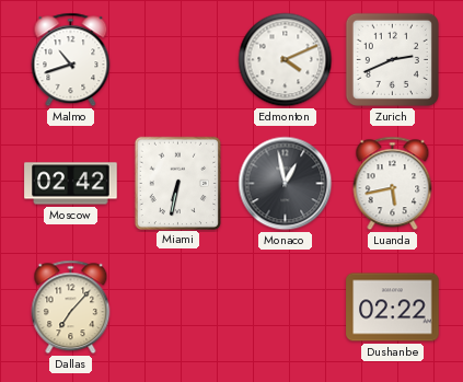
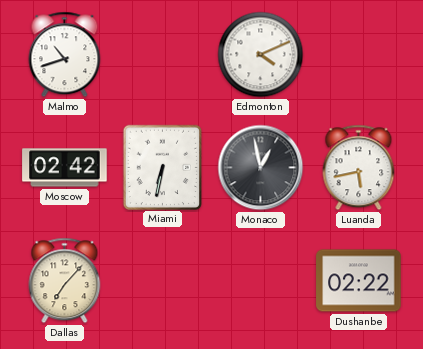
Zurich: 2:41 -> none
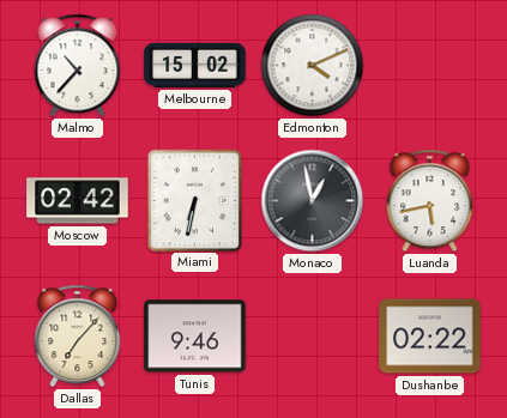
Malmo: 10:42 -> 10:37
Melbourne: none -> 15:02
Tunis: none -> 9:46
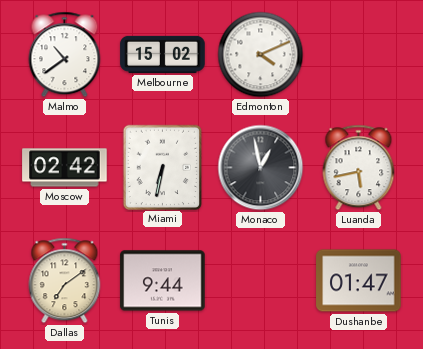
Malmo: 10:37 -> 10:39
Dallas: 7:07 -> 7:09
Tunis: 9:46 -> 9:44
Dushanbe: 02:22 -> 01:47
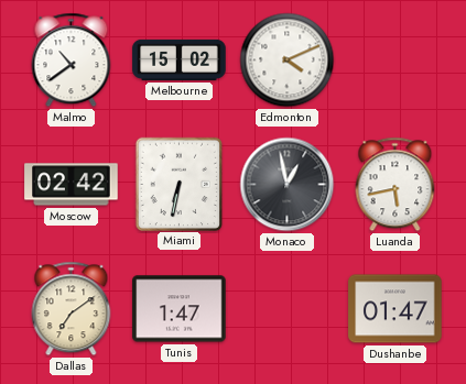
Tunis: 9:44 -> 1:47
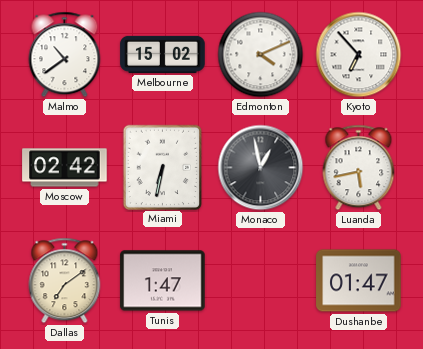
Kyoto: none -> 6:53
